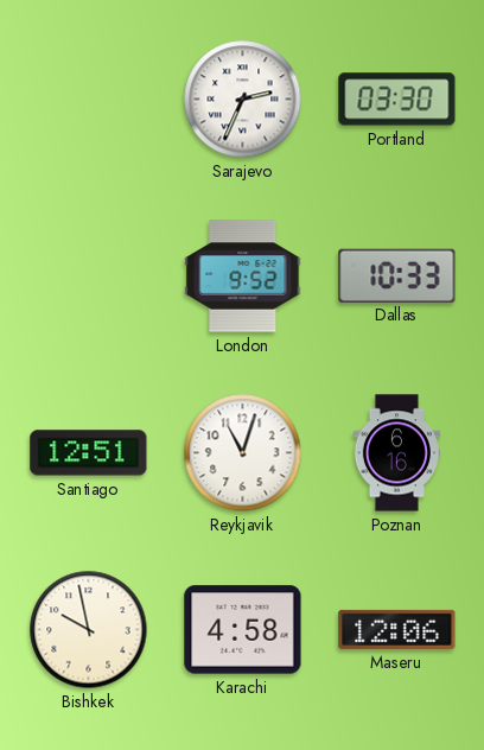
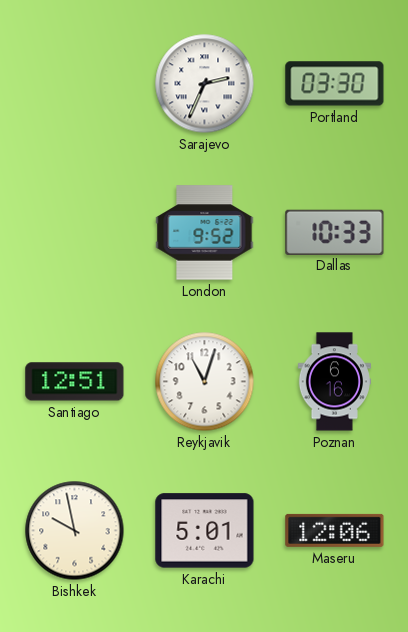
Karachi: 4:58 -> 5:01
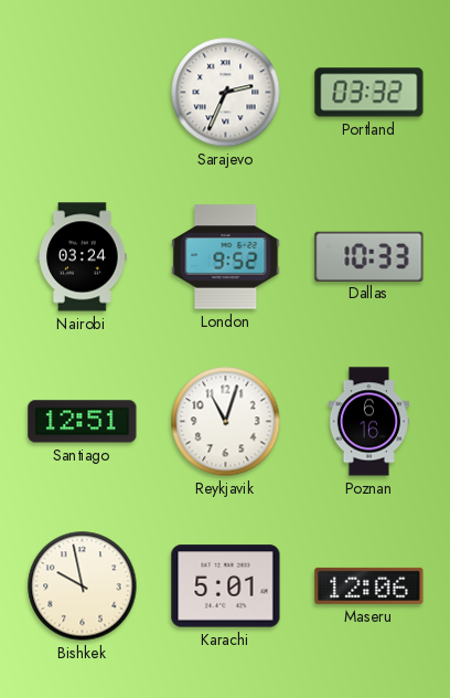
Portland: 03:30 -> 03:32
Nairobi: none -> 03:24
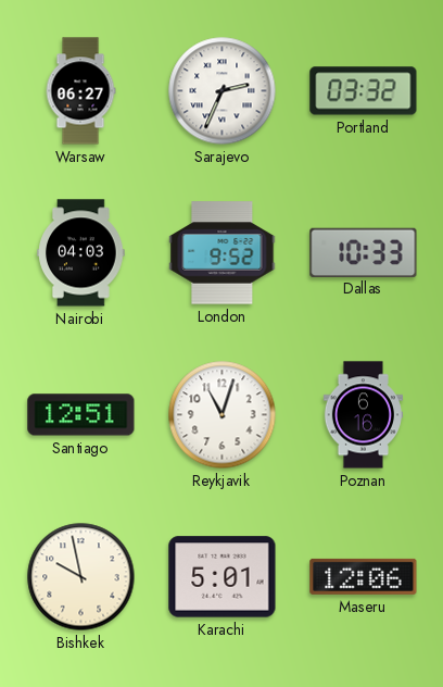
Warsaw: none -> 06:27
Nairobi: 03:24 -> 04:03
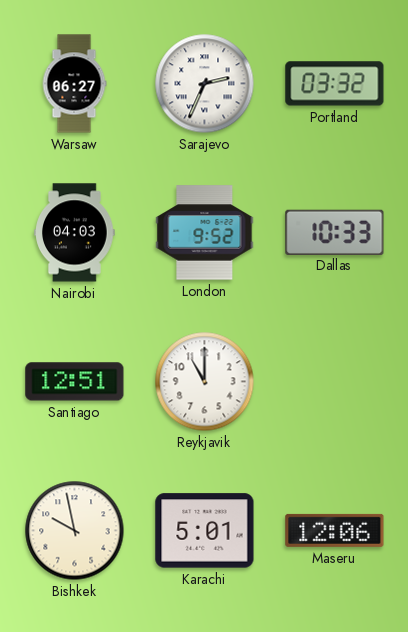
Reykjavik: 11:03 -> 11:00
Poznan: 6:16 -> none
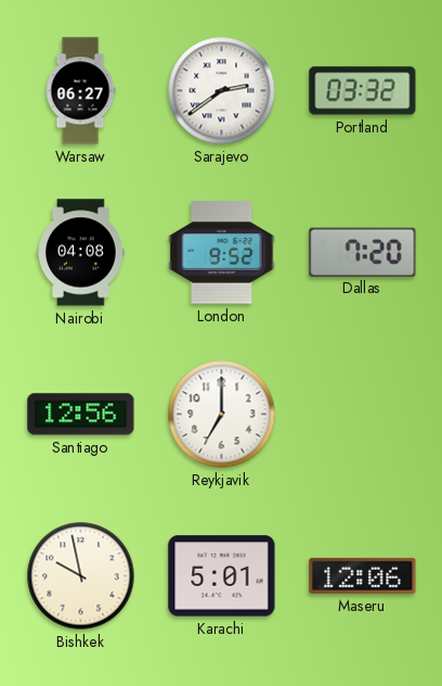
Sarajevo: 2:34 -> 2:39
Nairobi: 04:03 -> 04:08
Dallas: 10:33 -> 7:20
Santiago: 12:51 -> 12:56
Reykjavik: 11:00 -> 7:00
